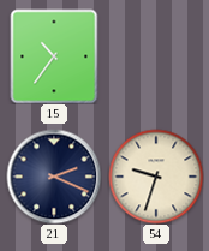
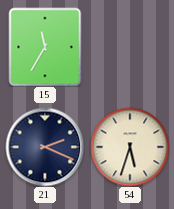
15: 10:36 -> 11:35
54: 9:33 -> 5:33
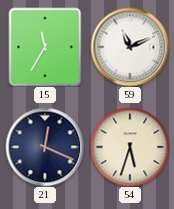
59: none -> 11:11
21: 2:19 -> 12:19
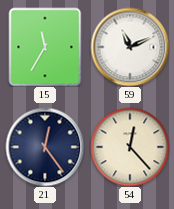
21: 12:19 -> 12:24
54: 5:33 -> 12:23
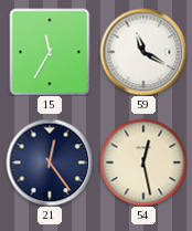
59: 11:11 -> 11:20
54: 12:23 -> 12:28
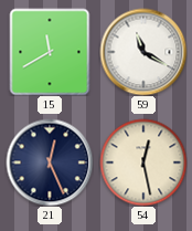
15: 11:35 -> 11:40
21: 12:24 -> 12:26
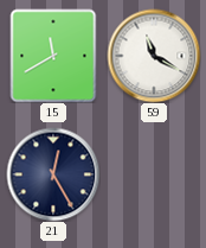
21: 12:26 -> 12:25
54: 12:28 -> none
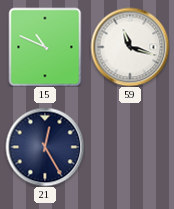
15: 11:40 -> 10:49
59: 11:20 -> 11:18
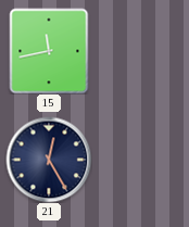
15: 10:49 -> 11:43
59: 11:18 -> none
